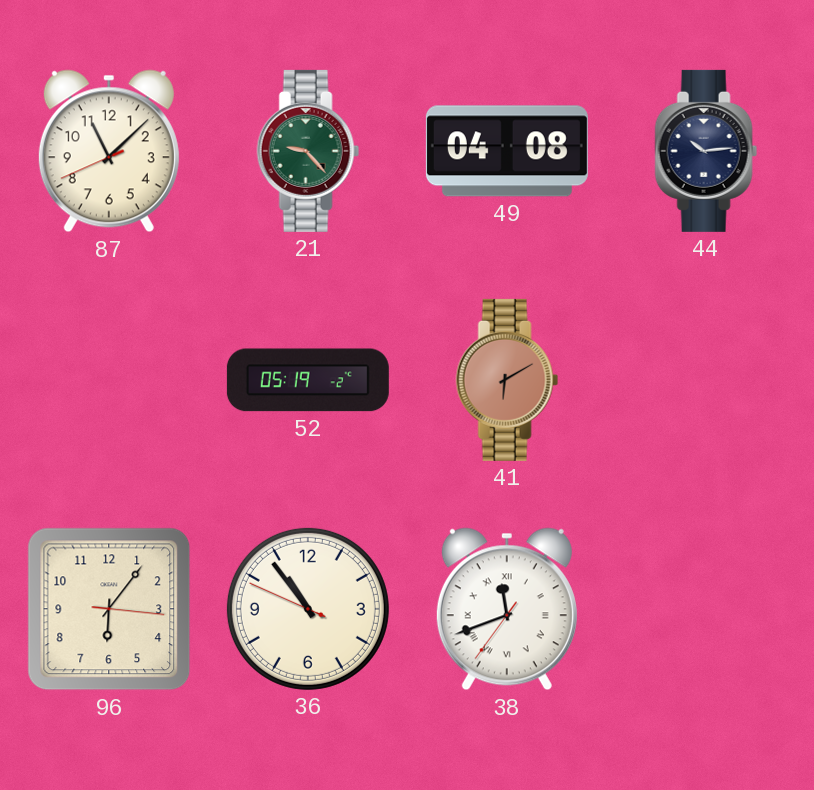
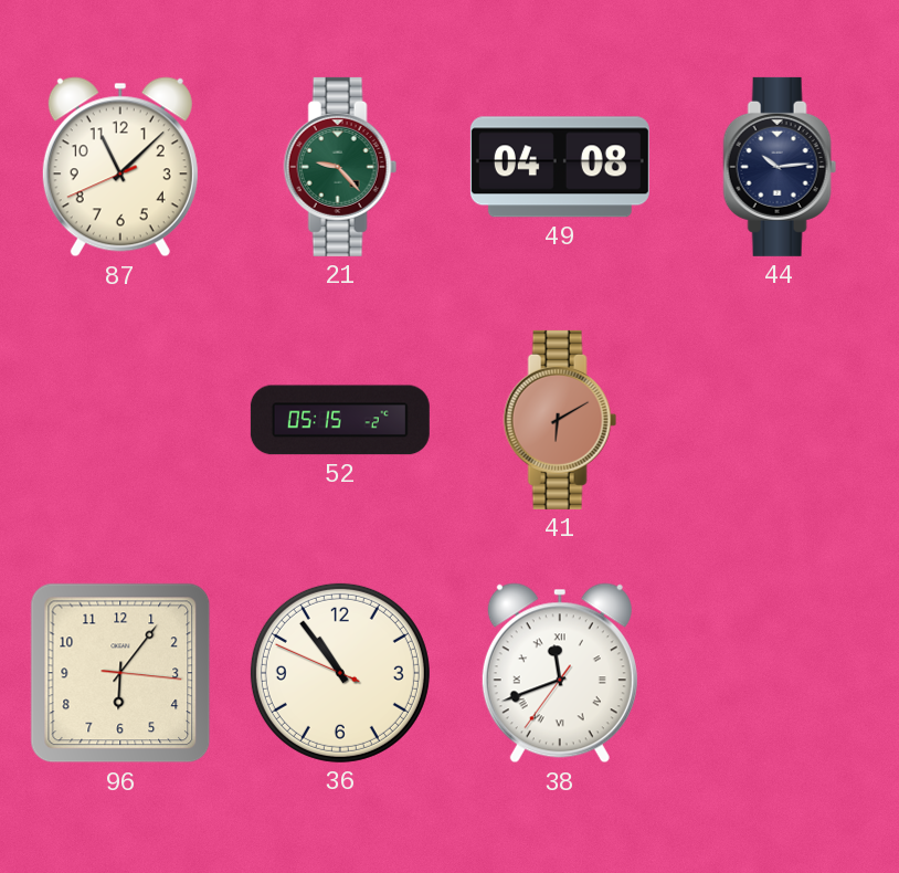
52: 05:19 -> 05:15
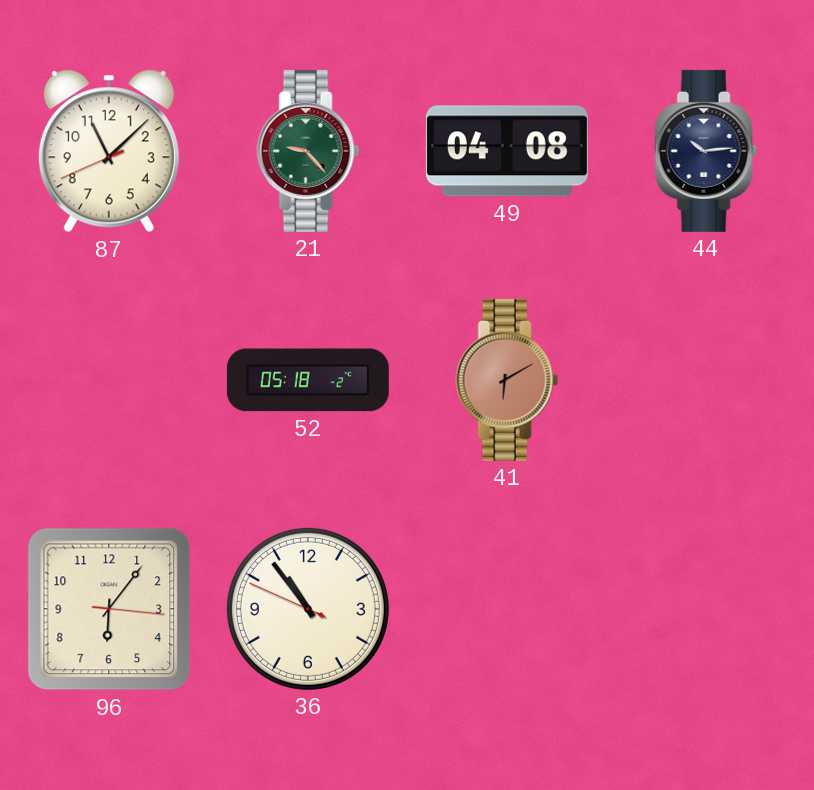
52: 05:15 -> 05:18
38: 11:41 -> none
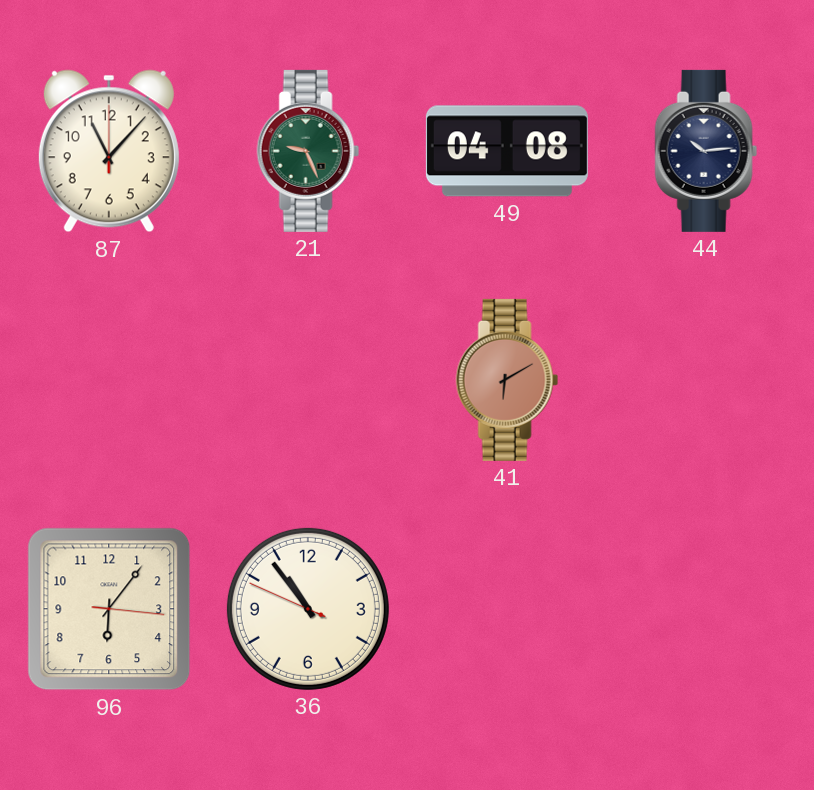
87: 11:07:41 -> 11:07:00
21: 9:23 -> 9:26
52: 05:18 -> none
